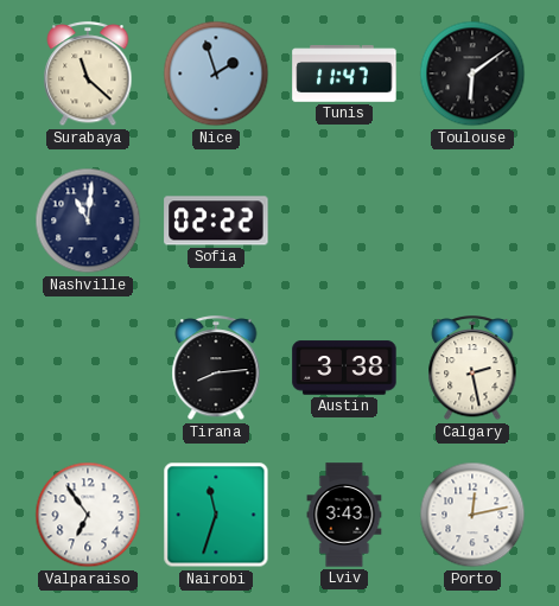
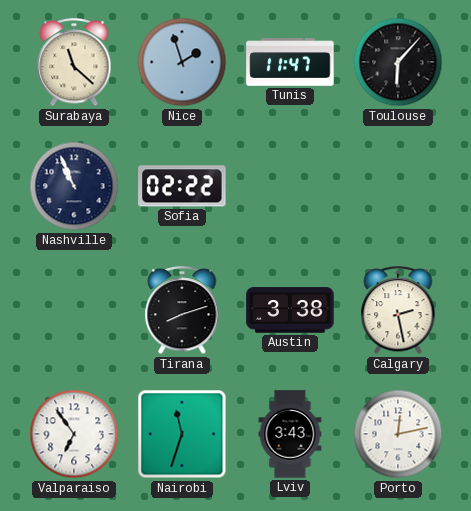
Toulouse: 6:09 -> 6:07
Nashville: 11:01 -> 10:56
Tirana: 8:14 -> 8:12
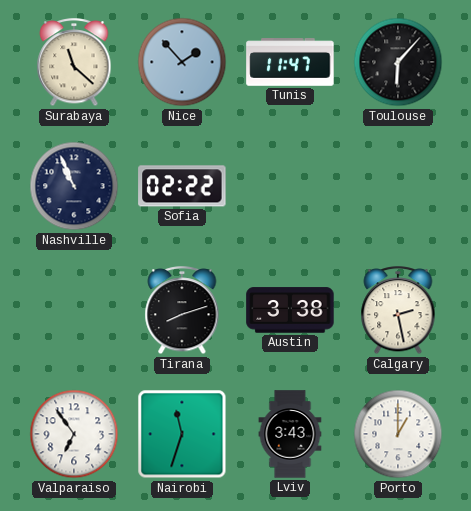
Nice: 1:57 -> 1:53
Porto: 12:13 -> 1:00
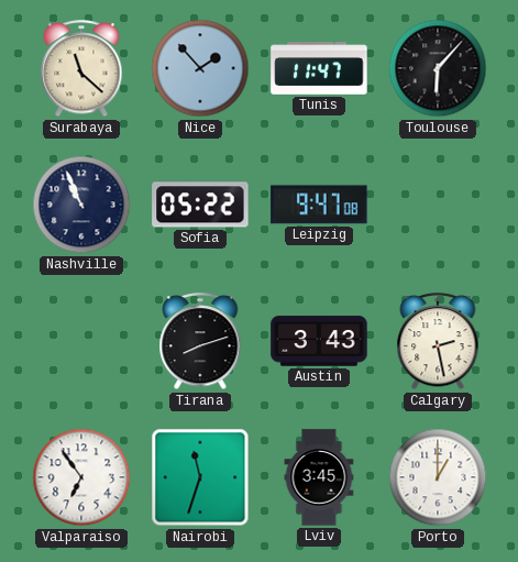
Sofia: 02:22 -> 05:22
Leipzig: none -> 9:47
Austin: 3:38 -> 3:43
Lviv: 3:43 -> 3:45
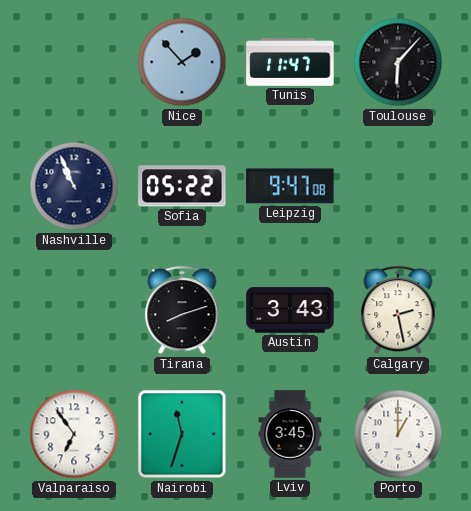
Surabaya: 11:22 -> none
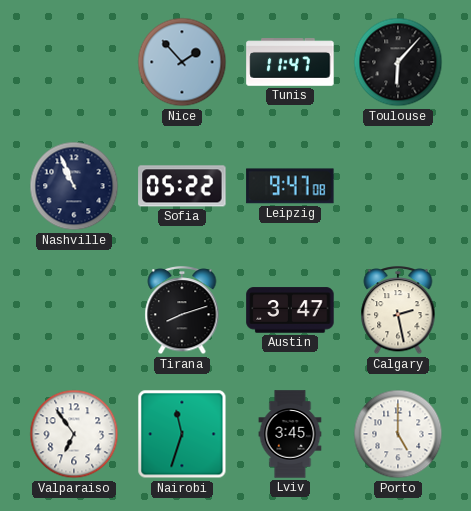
Austin: 3:43 -> 3:47
Porto: 1:00 -> 5:00
